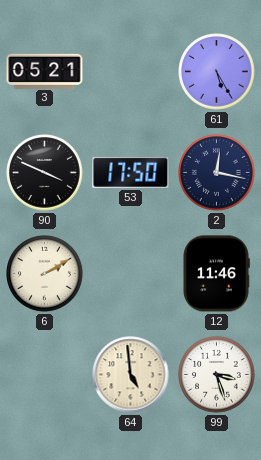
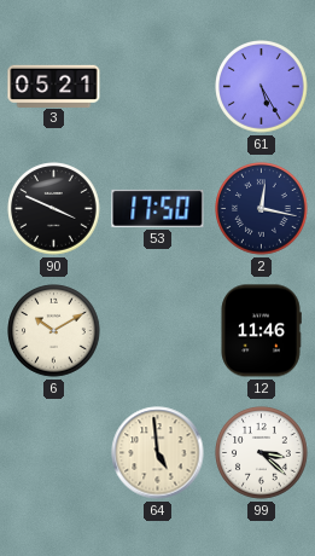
6: 2:10 -> 10:10
99: 3:27 -> 3:22
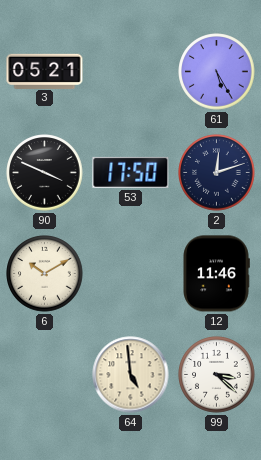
2: 12:17 -> 12:12
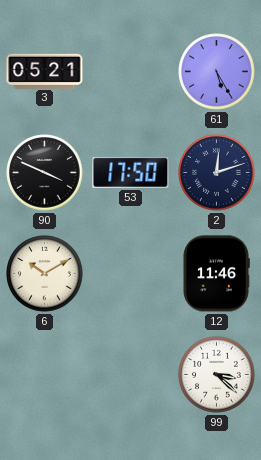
64: 4:59 -> none
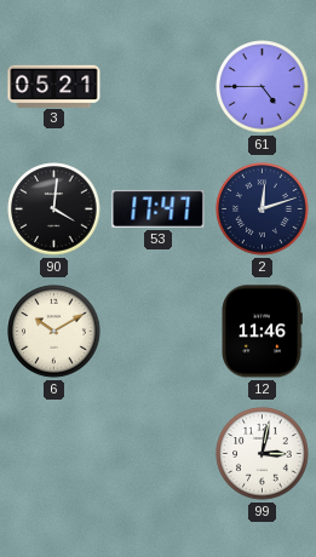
61: 5:25 -> 4:45
90: 3:49 -> 4:01
53: 17:50 -> 17:47
99: 3:22 -> 3:02
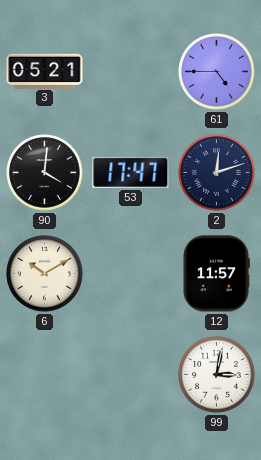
12: 11:46 -> 11:57
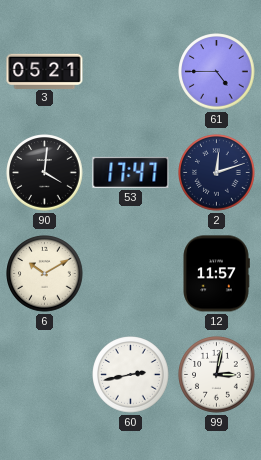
60: none -> 2:43
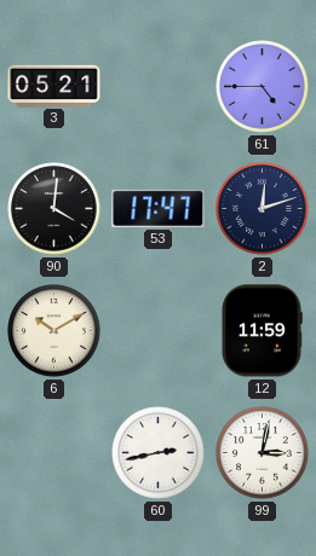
12: 11:57 -> 11:59
